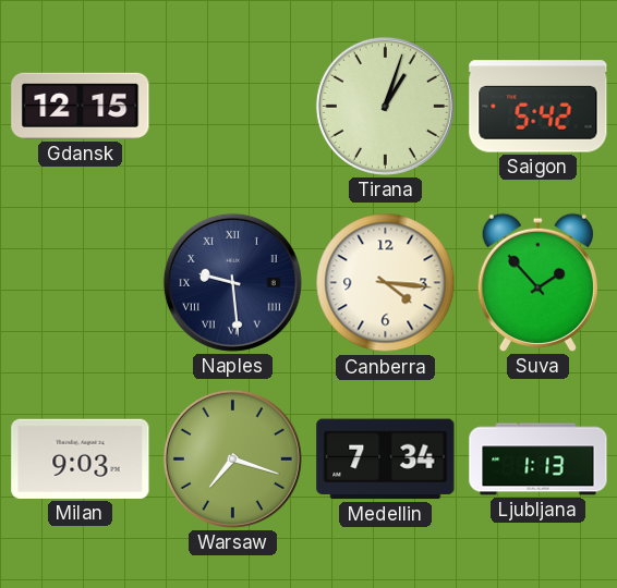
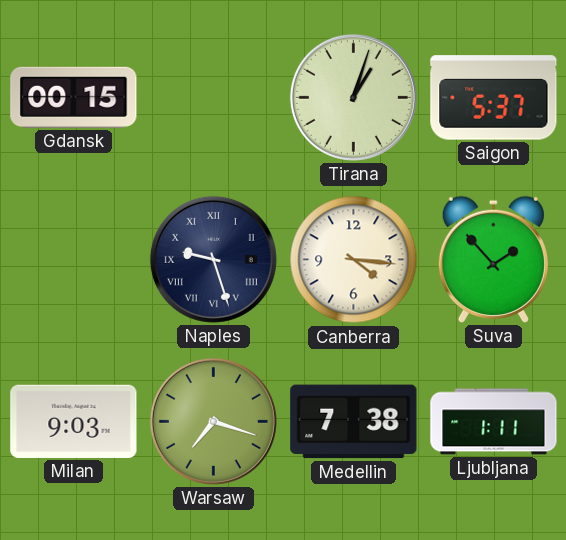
Gdansk: 12:15 -> 00:15
Saigon: 5:42 -> 5:37
Naples: 9:29 -> 9:27
Medellin: 7:34 -> 7:38
Ljubljana: 1:13 -> 1:11
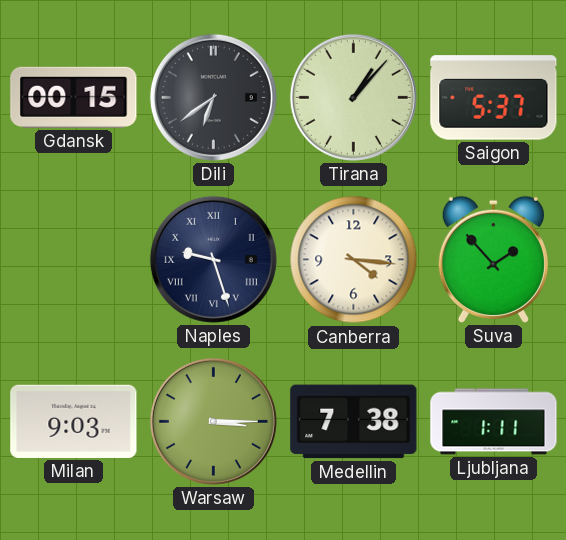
Dili: none -> 6:39
Tirana: 1:03 -> 1:07
Warsaw: 7:18 -> 3:15
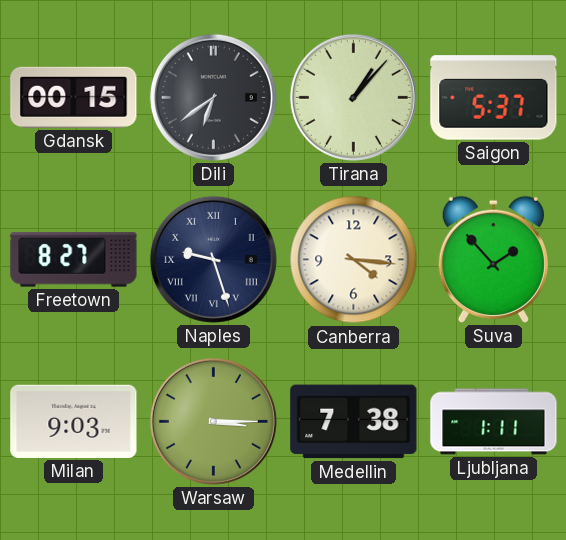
Freetown: none -> 8:27
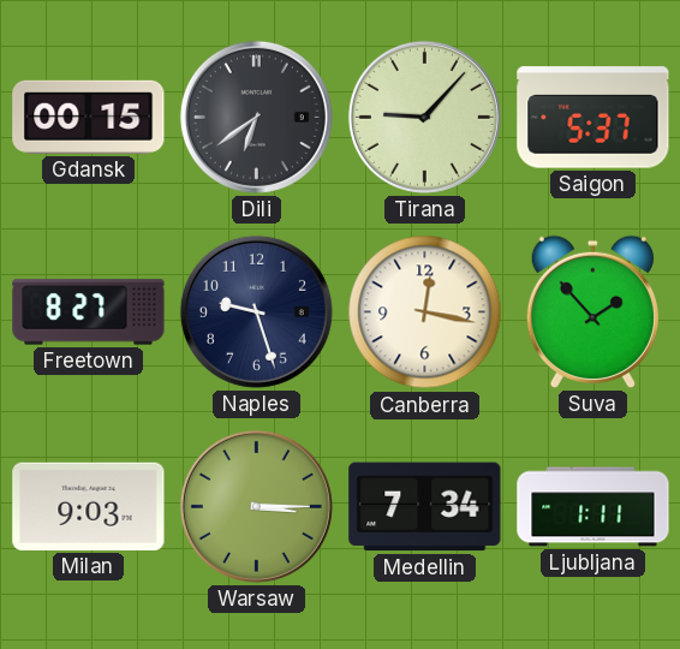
Tirana: 1:07 -> 9:07
Naples numerals: Roman -> Arabic
Canberra: 4:16 -> 12:17
Medellin: 7:38 -> 7:34
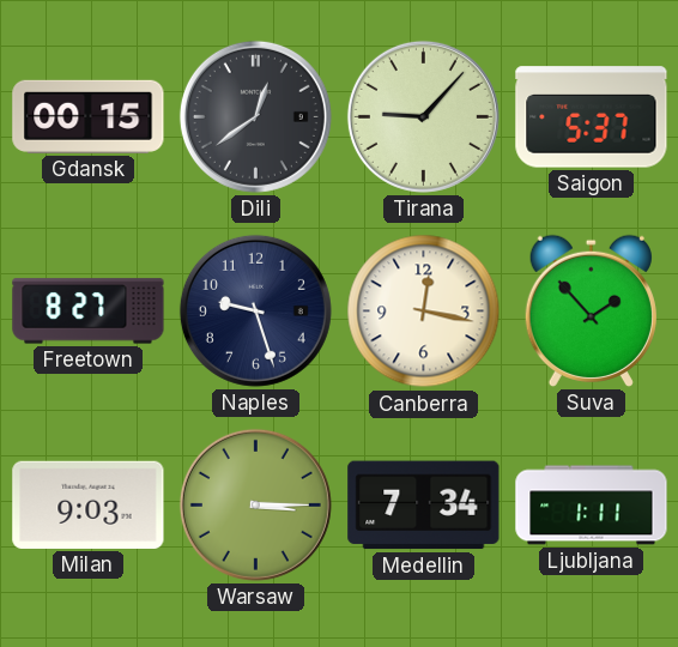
Dili: 6:39 -> 12:39
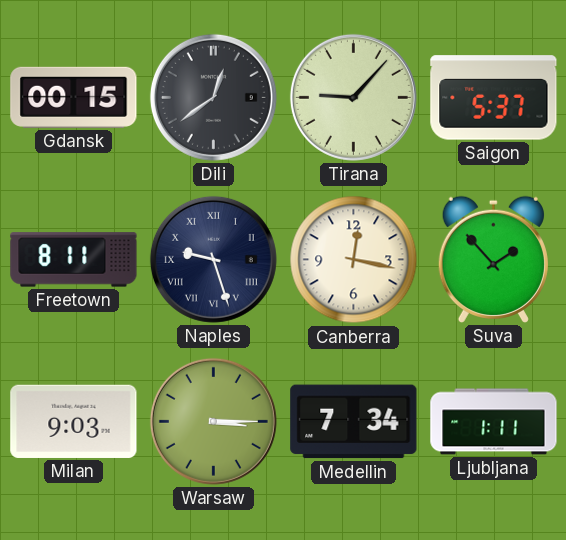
Freetown: 8:27 -> 8:11
Naples numerals: Arabic -> Roman
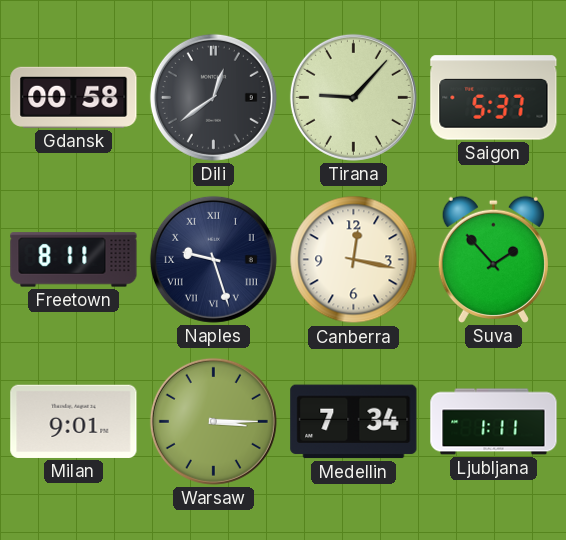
Gdansk: 00:15 -> 00:58
Milan: 9:03 -> 9:01
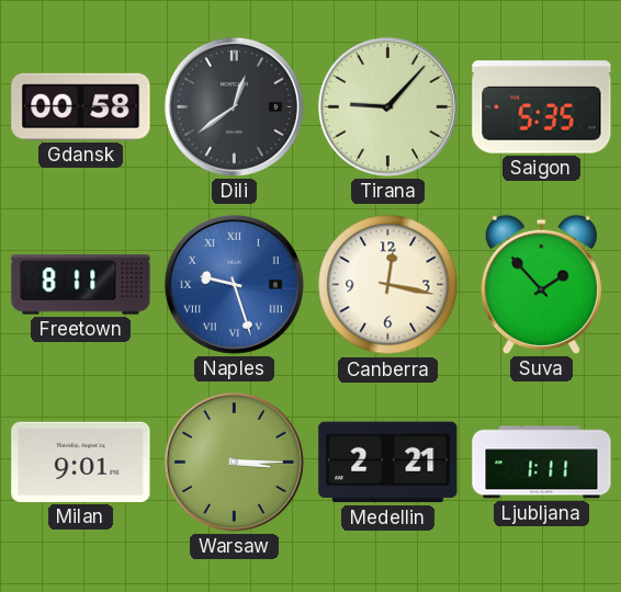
Saigon: 5:37 -> 5:35
Naples dial: navy -> blue
Medellin: 7:34 -> 2:21
